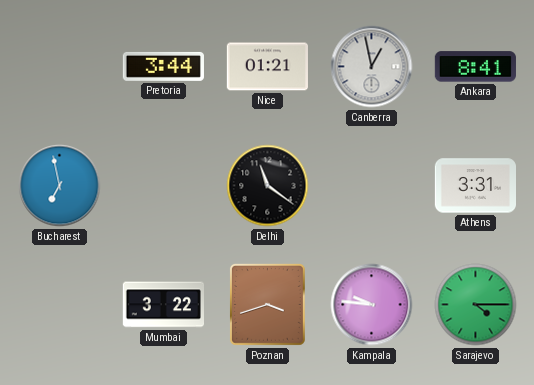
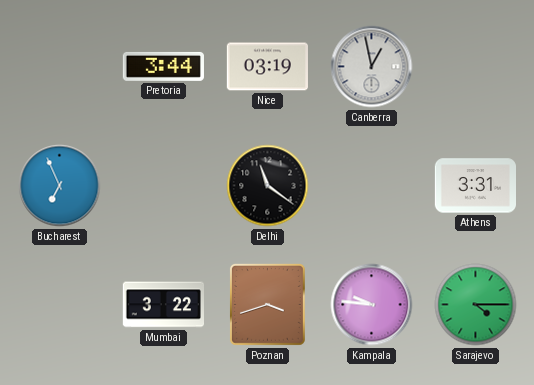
Nice: 01:21 -> 03:19
Ankara: 8:41 -> none
Bucharest: 6:58 -> 6:56
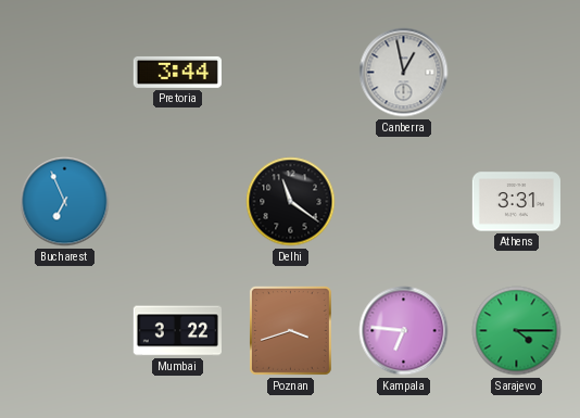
Nice: 03:19 -> none
Kampala: 9:46 -> 6:46
